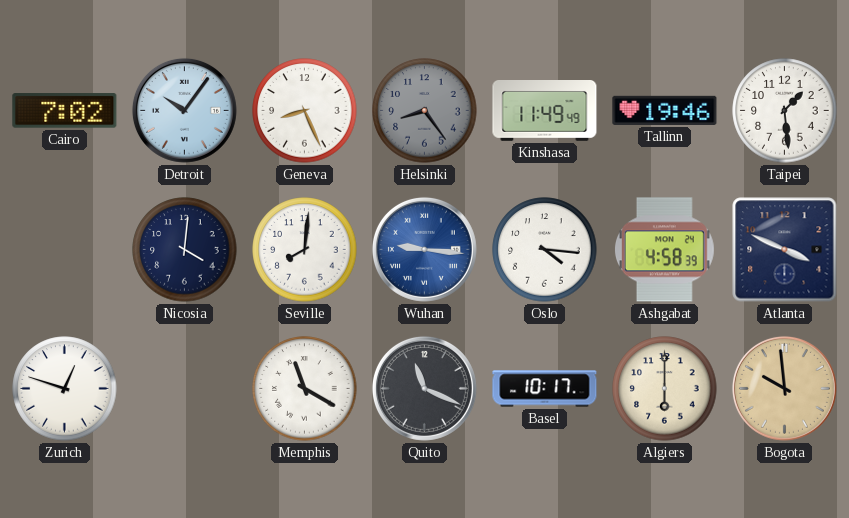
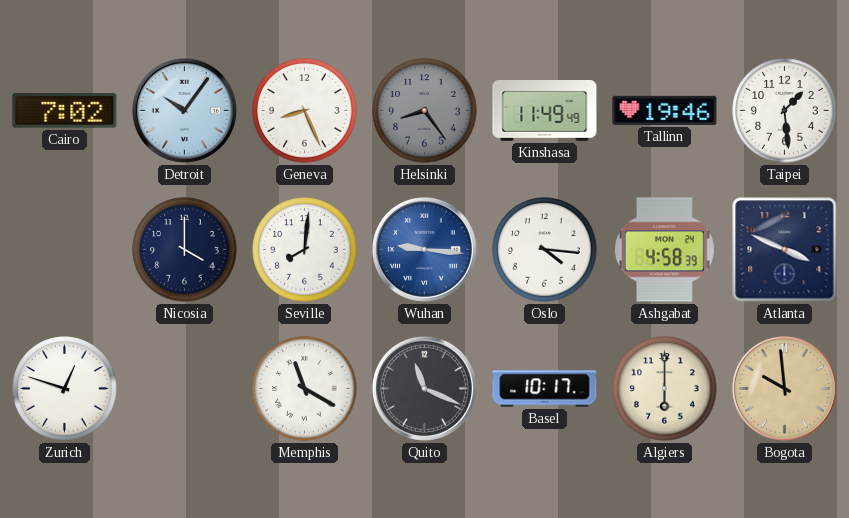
Nicosia: 4:01 -> 4:00
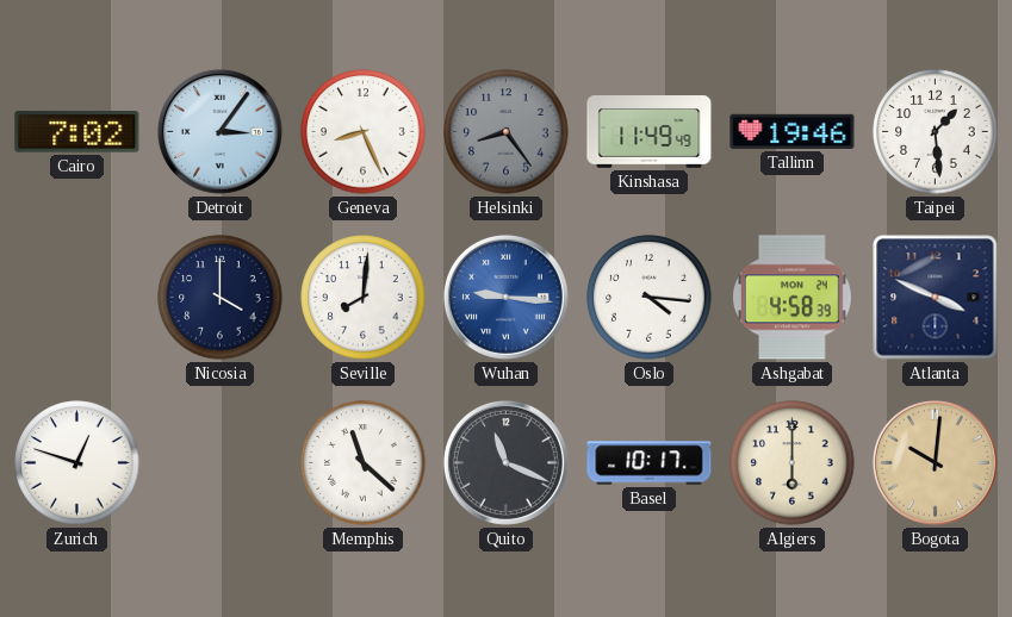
Detroit: 10:06 -> 3:06
Memphis: 11:20 -> 11:22
Bogota: 9:59 -> 10:01
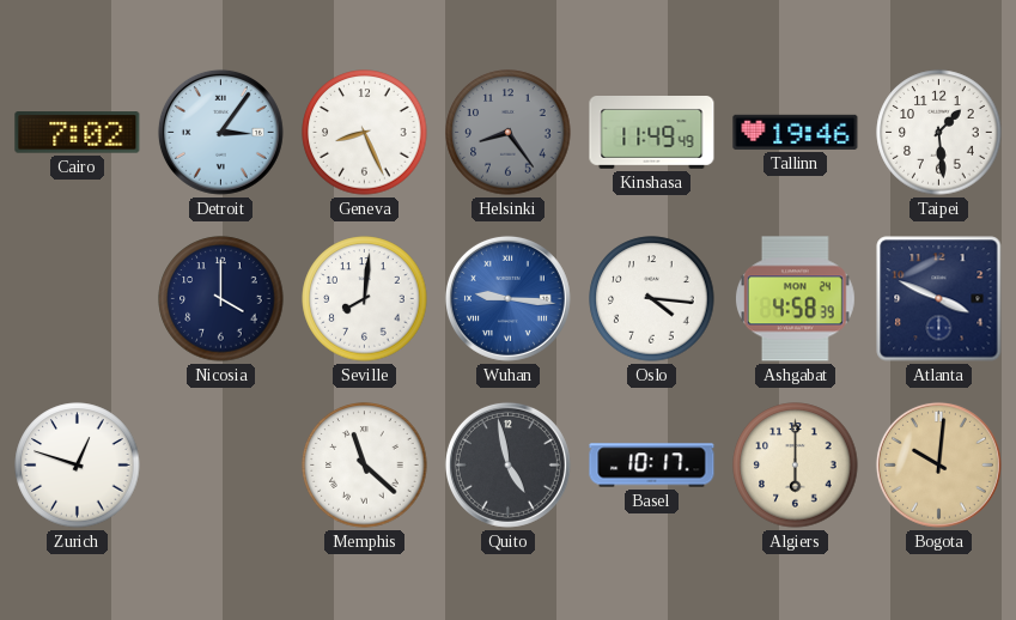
Quito: 11:19 -> 4:58
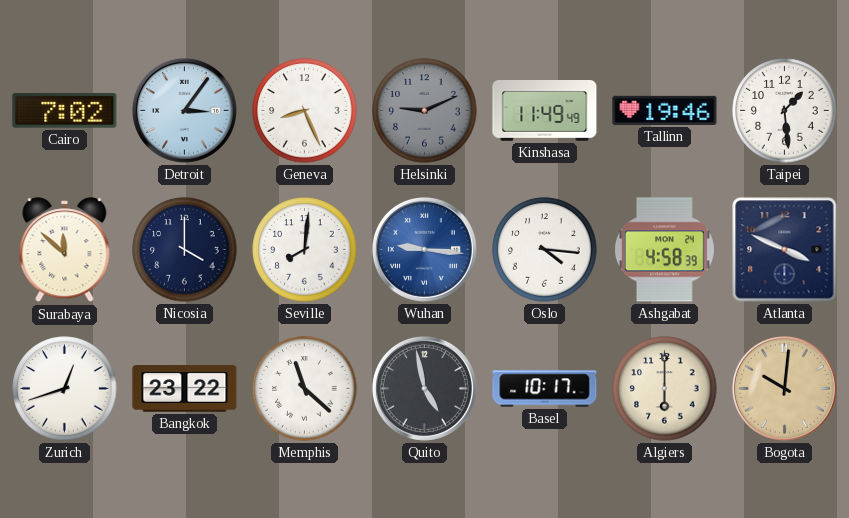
Helsinki: 8:24 -> 9:11
Surabaya: none -> 11:52
Zurich: 12:48 -> 12:42
Bangkok: none -> 23:22
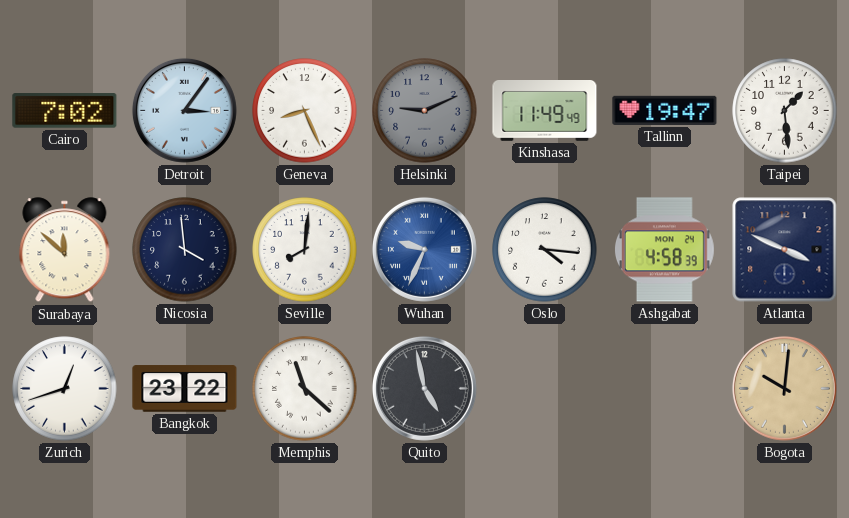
Tallinn: 19:46 -> 19:47
Nicosia: 4:00 -> 3:59
Wuhan: 9:16 -> 9:34
Basel: 10:17 -> none
Algiers: 6:00 -> none
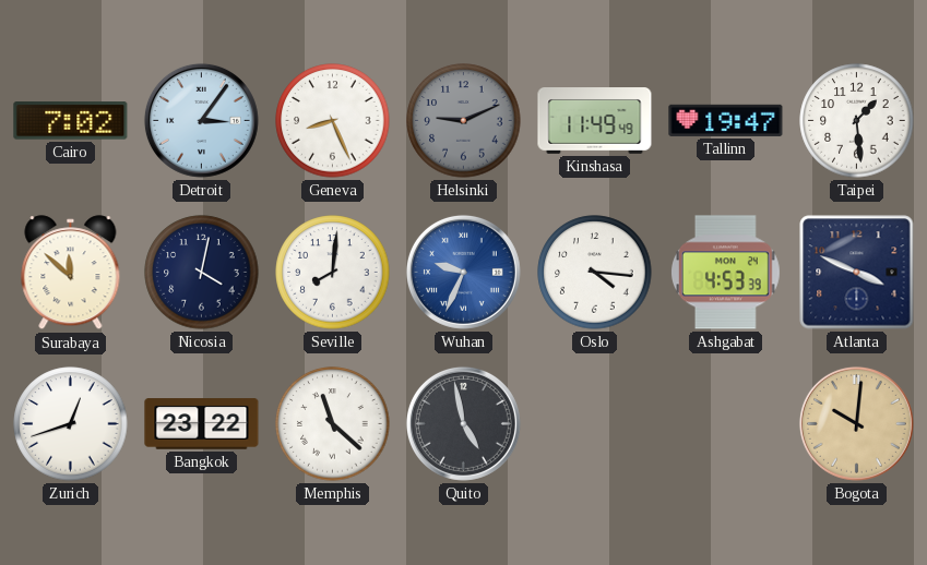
Nicosia: 3:59 -> 4:02
Ashgabat: 4:58 -> 4:53
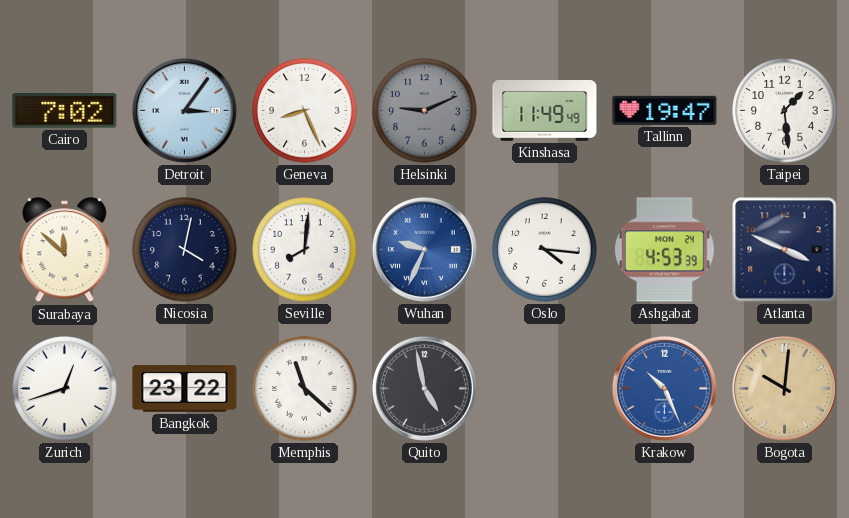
Krakow: none -> 10:26
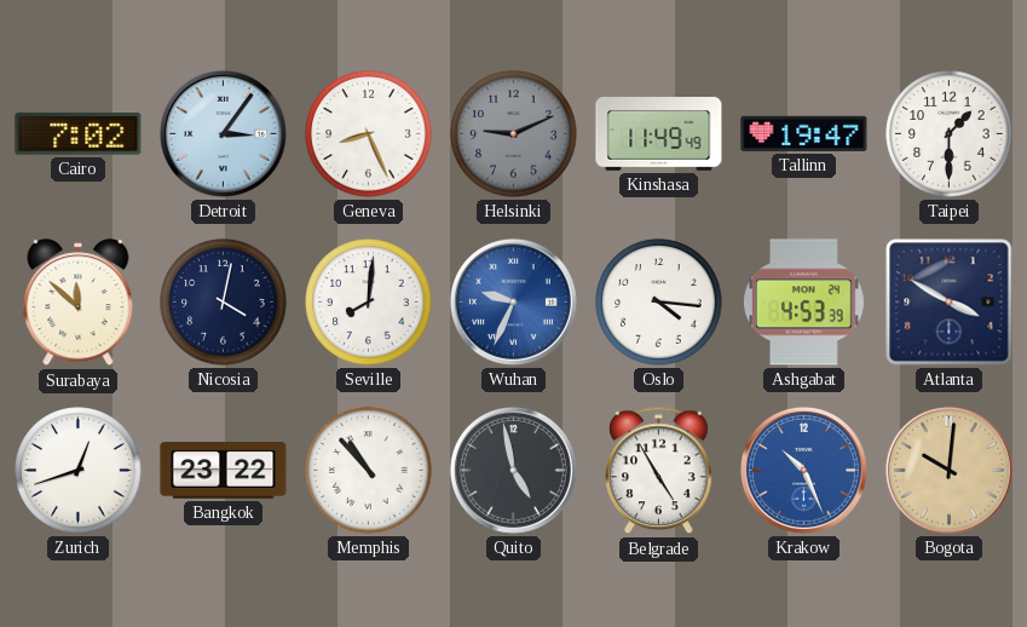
Taipei: 1:29 -> 1:30
Atlanta: 3:49 -> 3:50
Memphis: 11:22 -> 10:53
Belgrade: none -> 4:55
